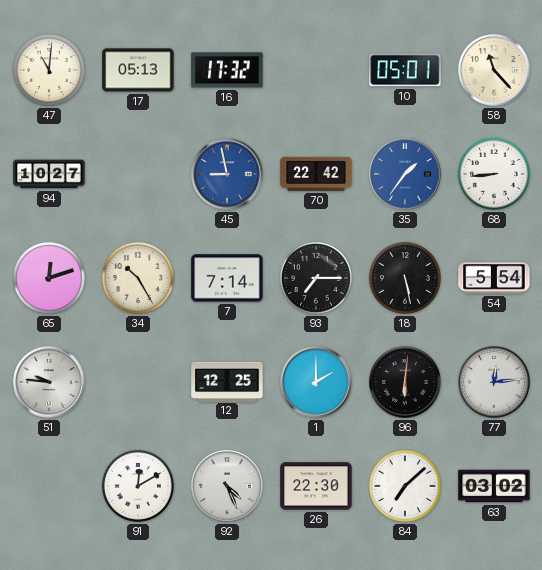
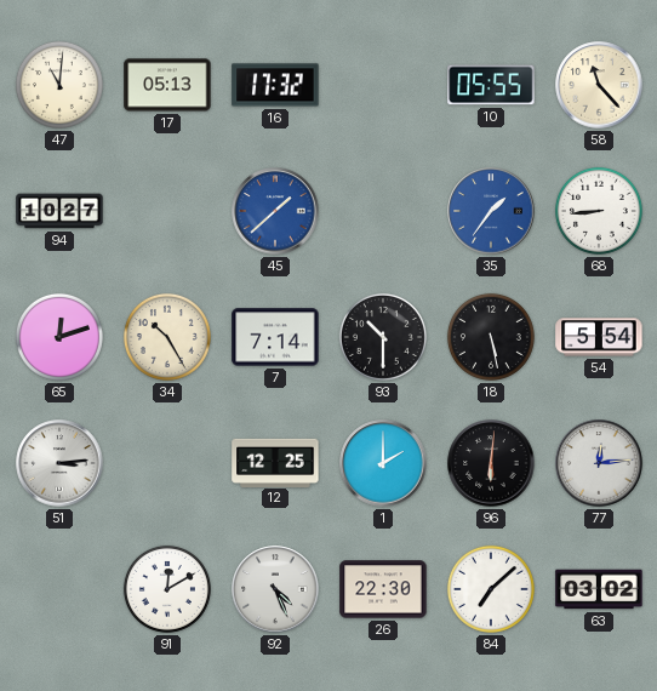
10: 05:01 -> 05:55
45: 8:58 -> 1:38
70: 22:42 -> none
93: 7:15 -> 10:30
51: 9:46 -> 3:14
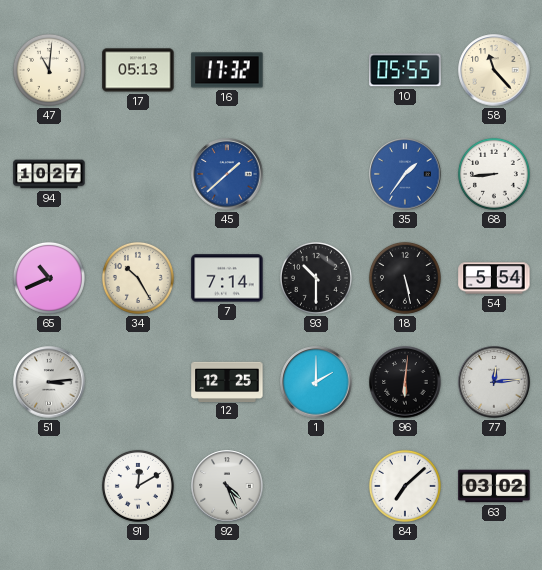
65: 12:12 -> 10:41
26: 22:30 -> none
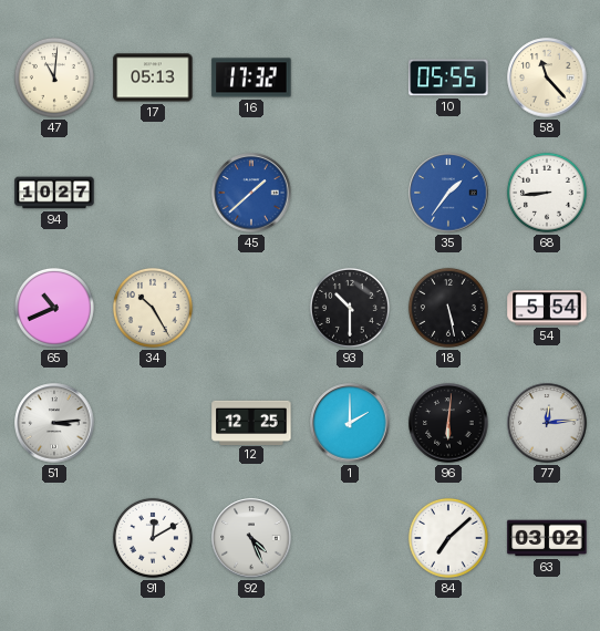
7: 7:14 -> none
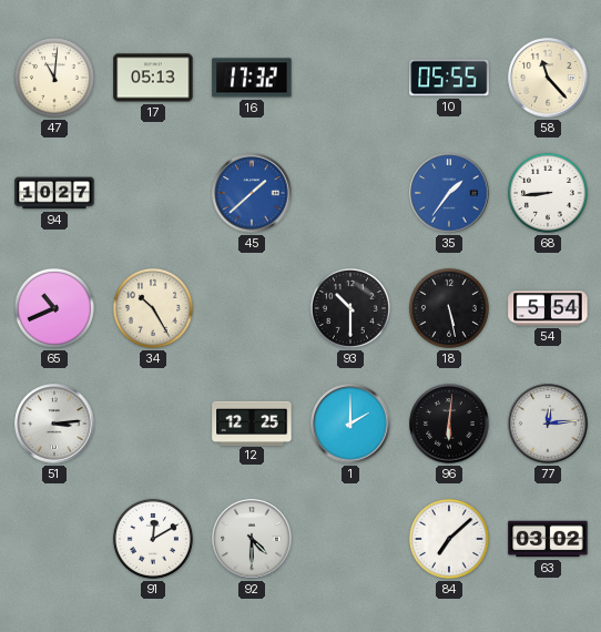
92: 4:26 -> 4:30
